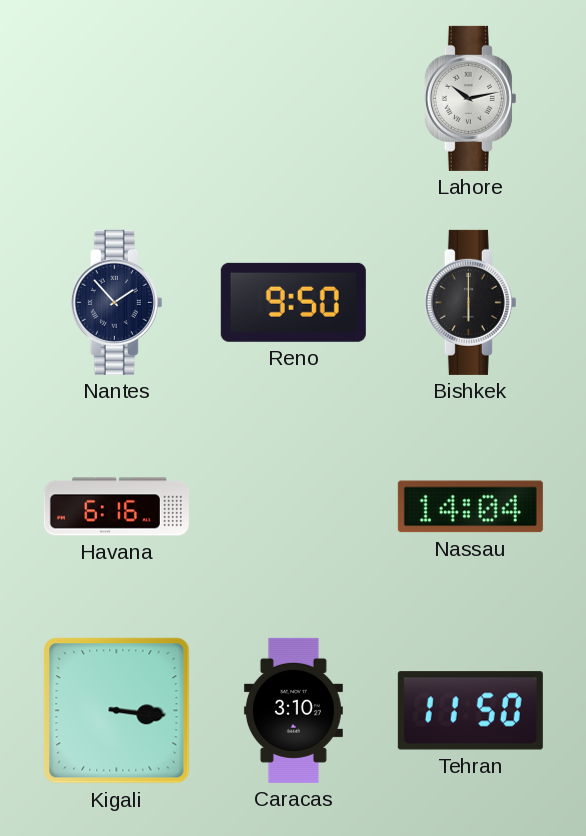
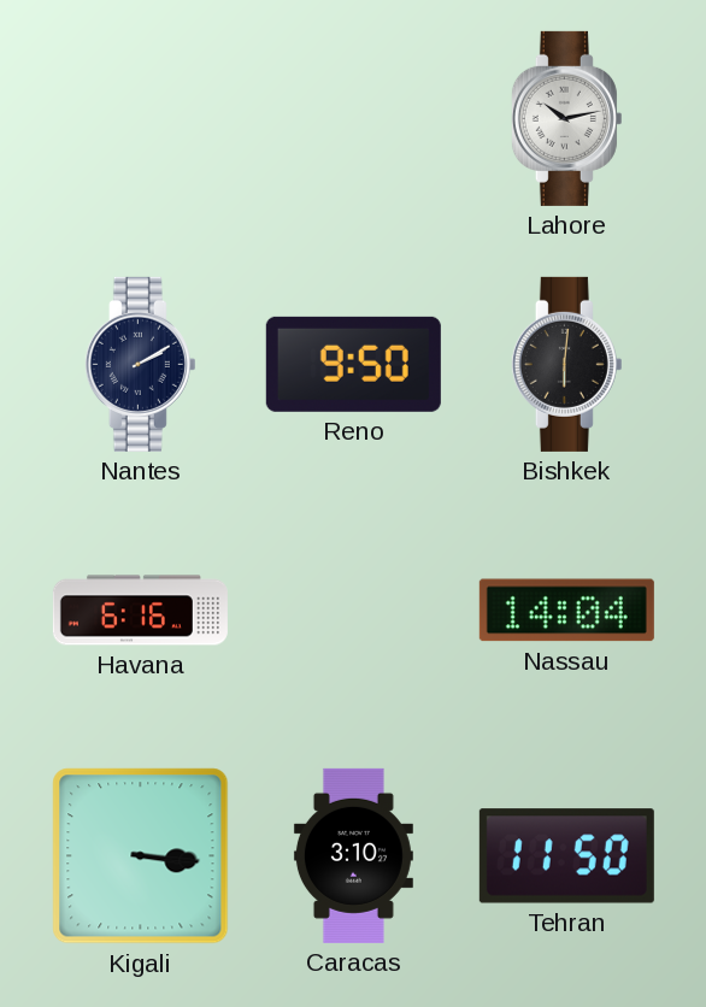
Nantes: 1:53 -> 2:10
Bishkek: 6:00 -> 6:01
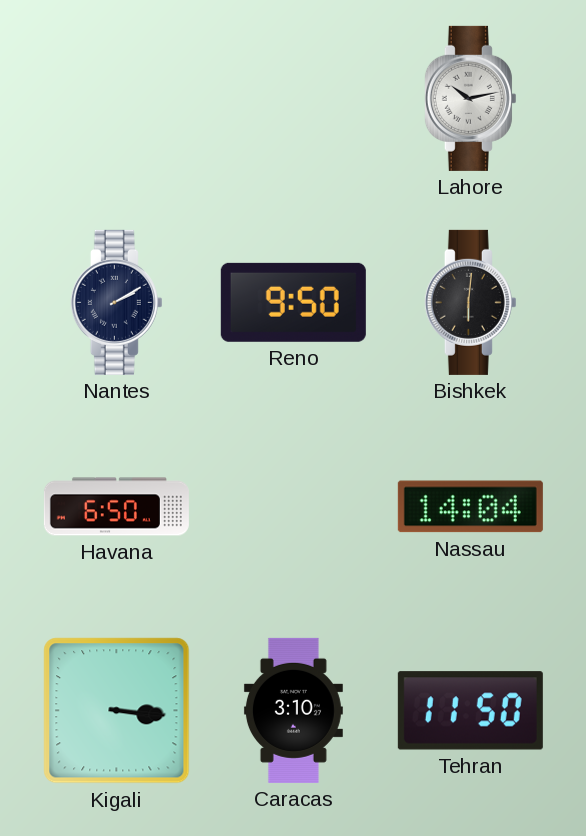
Havana: 6:16 -> 6:50
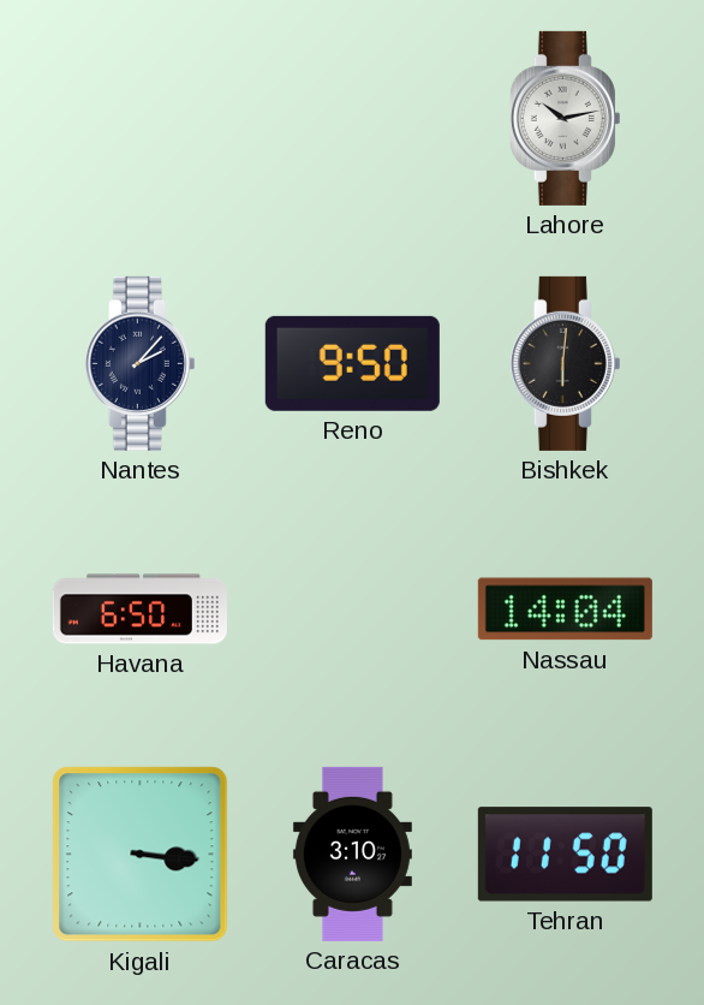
Nantes: 2:10 -> 2:07
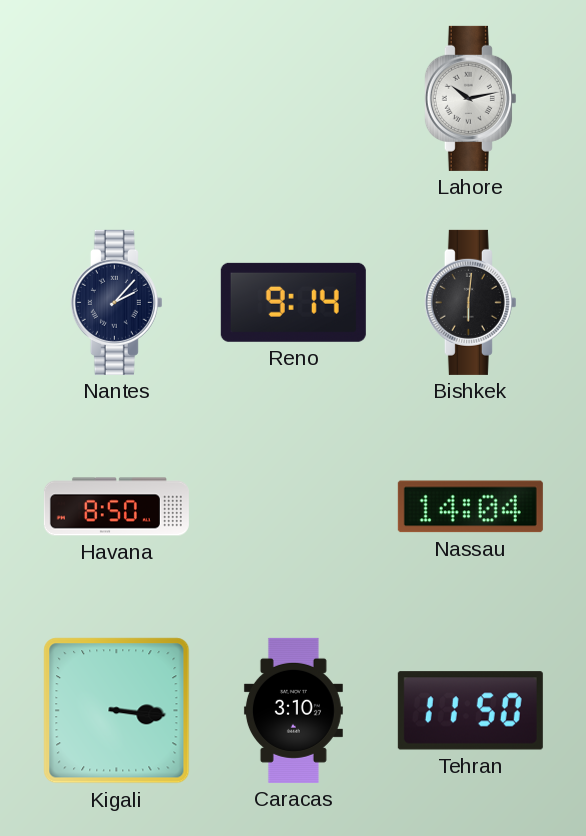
Reno: 9:50 -> 9:14
Havana: 6:50 -> 8:50
